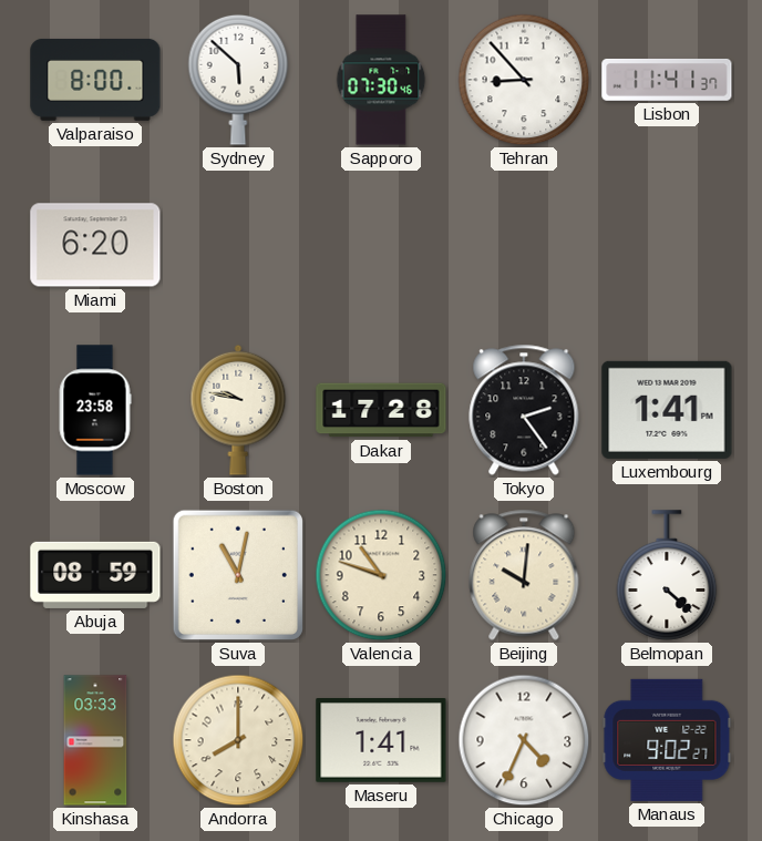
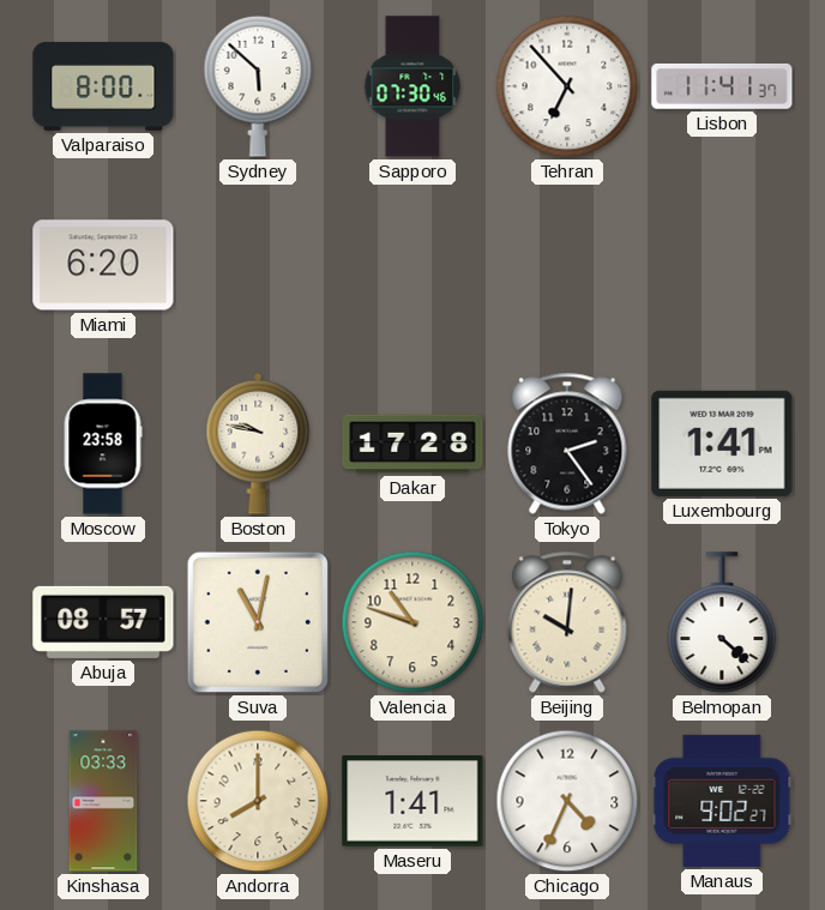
Tehran: 8:53 -> 6:53
Abuja: 08:59 -> 08:57
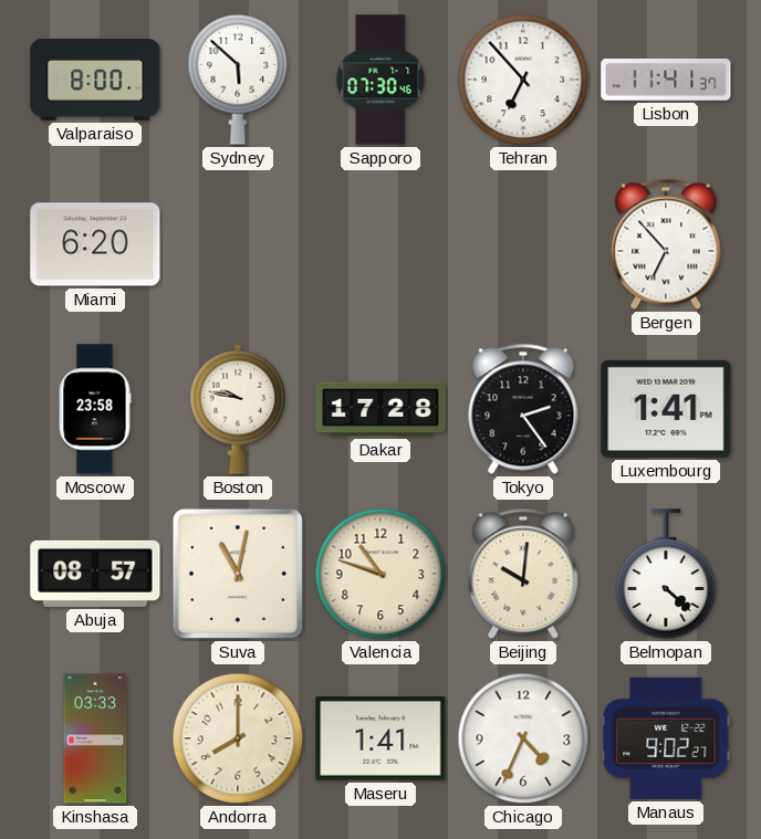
Bergen: none -> 6:53
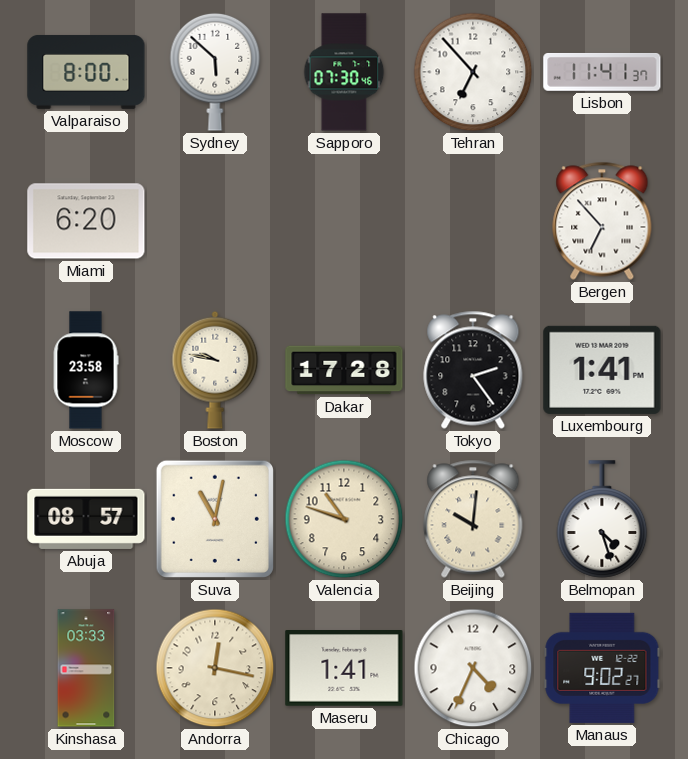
Belmopan: 4:22 -> 4:27
Andorra: 8:00 -> 12:17
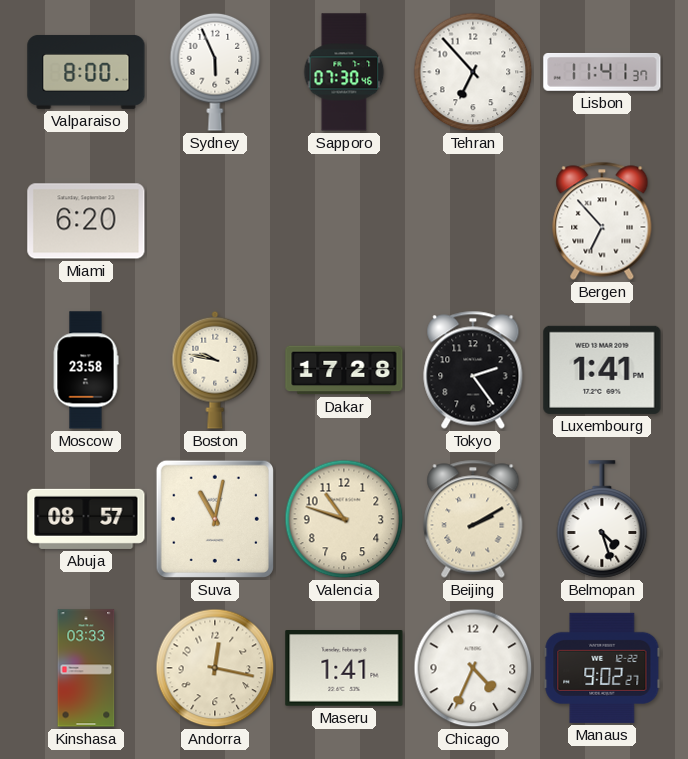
Sydney: 5:52 -> 5:56
Beijing: 10:01 -> 2:10
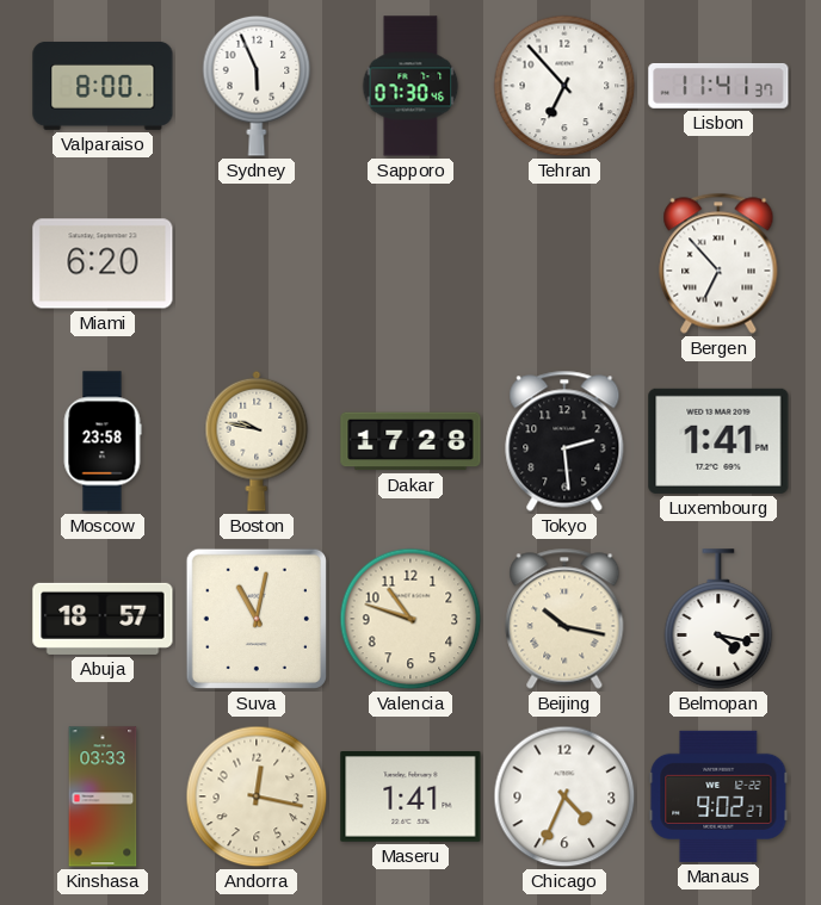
Tokyo: 2:24 -> 2:29
Abuja: 08:57 -> 18:57
Beijing: 2:10 -> 10:17
Belmopan: 4:27 -> 4:17
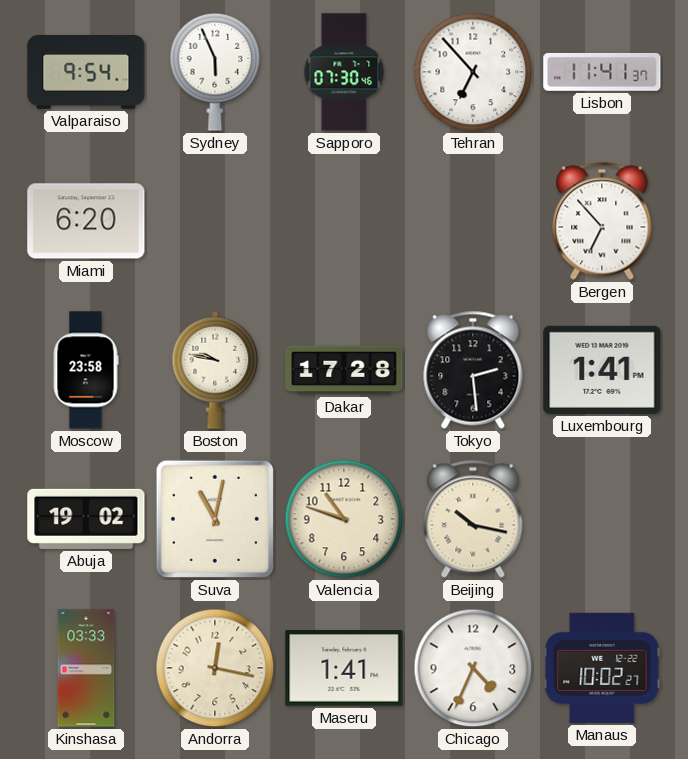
Valparaiso: 8:00 -> 9:54
Abuja: 18:57 -> 19:02
Belmopan: 4:17 -> none
Manaus: 9:02 -> 10:02
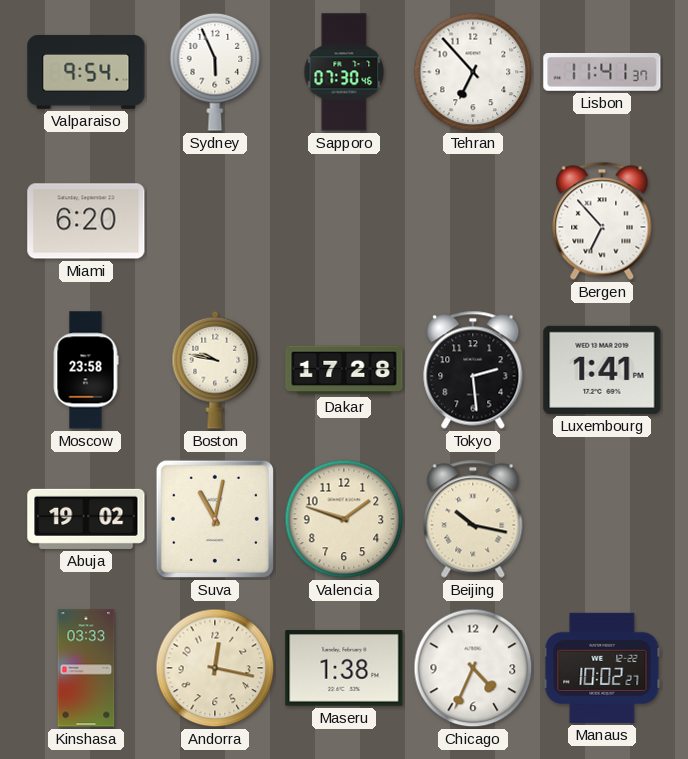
Valencia: 10:48 -> 1:48
Maseru: 1:41 -> 1:38
